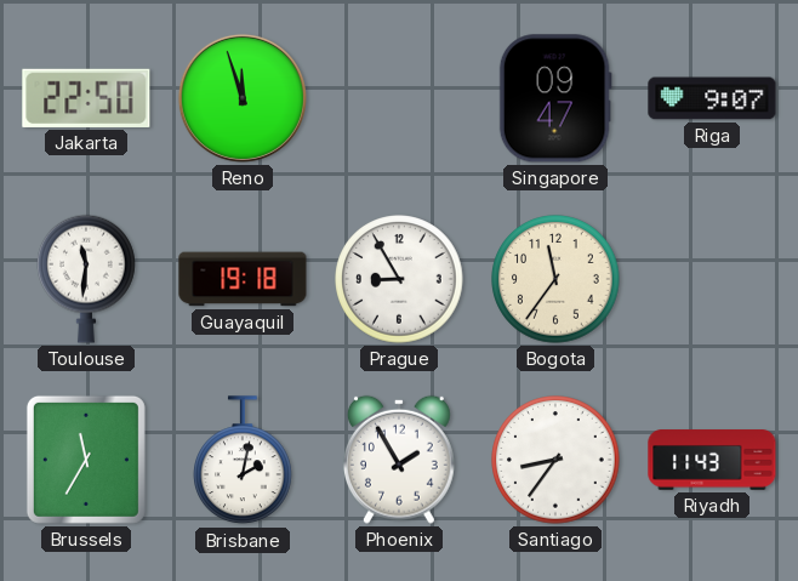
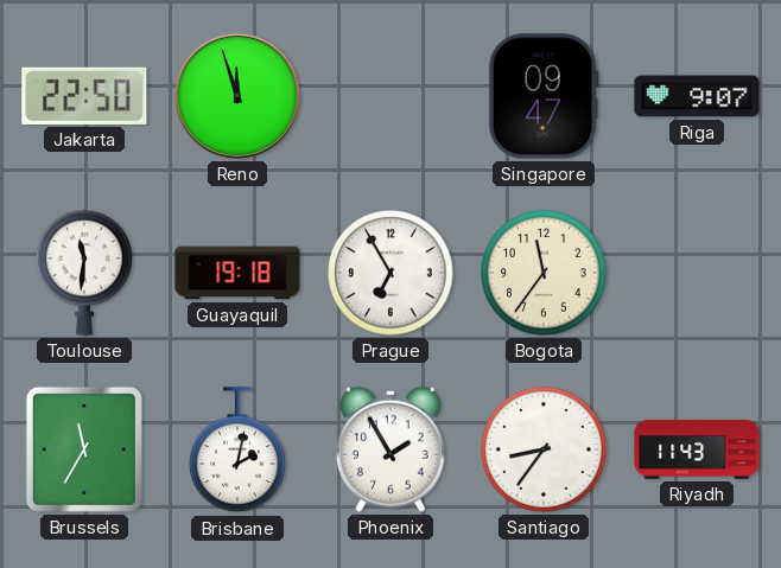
Prague: 8:55 -> 6:55
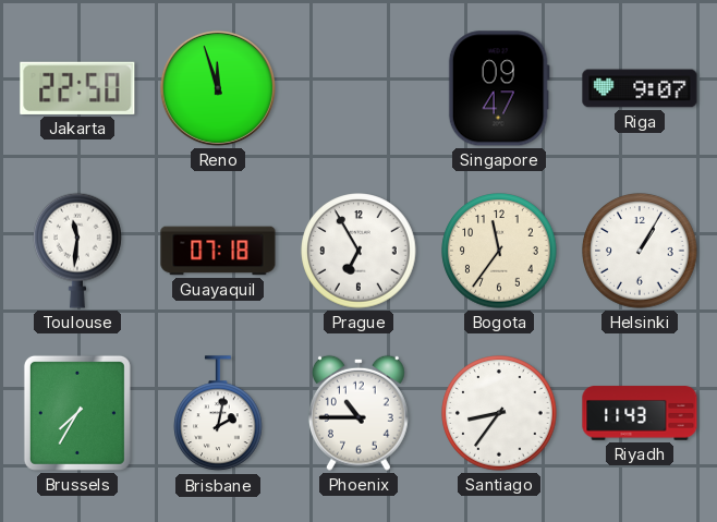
Guayaquil: 19:18 -> 07:18
Helsinki: none -> 1:05
Brussels: 11:35 -> 7:35
Phoenix: 1:55 -> 10:45
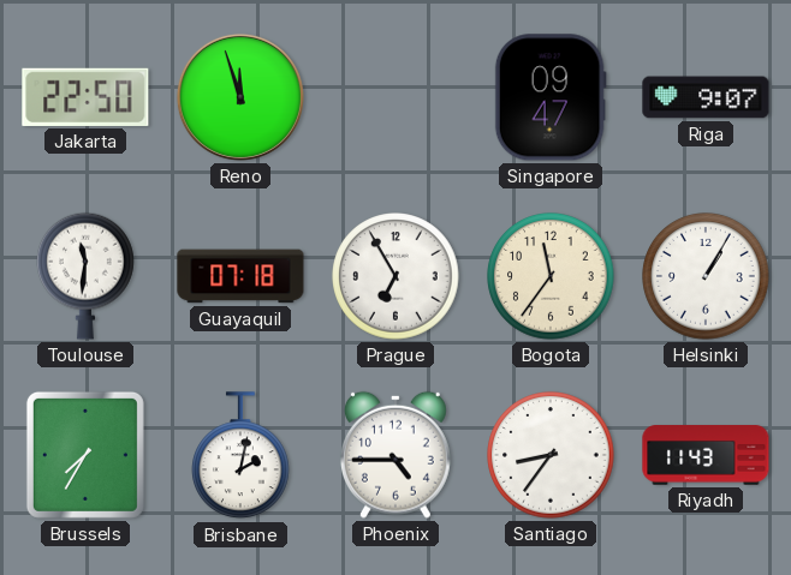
Phoenix: 10:45 -> 4:45
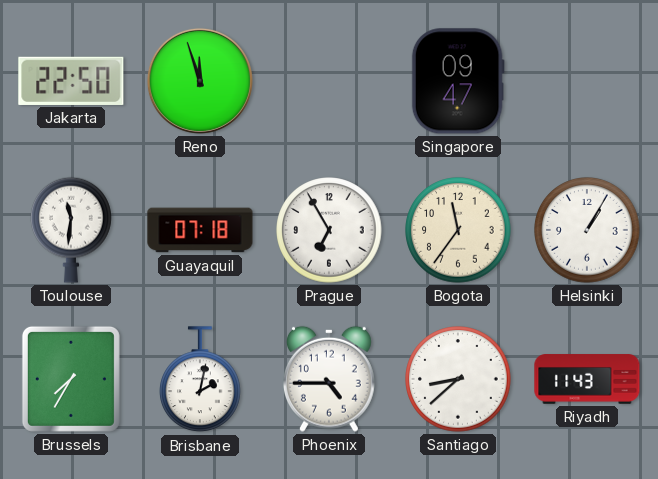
Riga: 9:07 -> none
Santiago: 8:36 -> 8:38
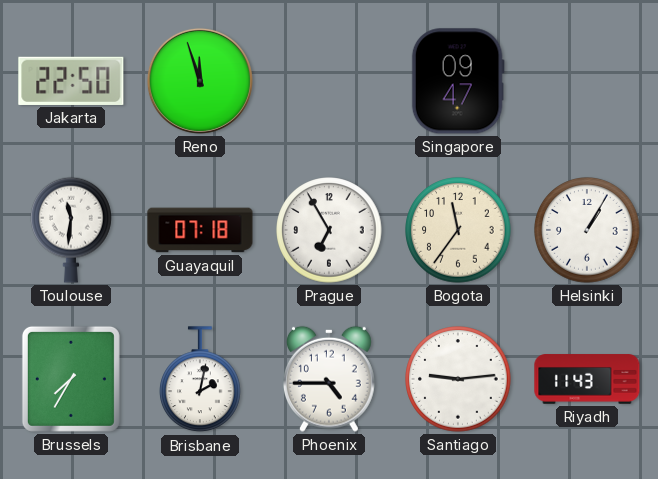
Santiago: 8:38 -> 9:14
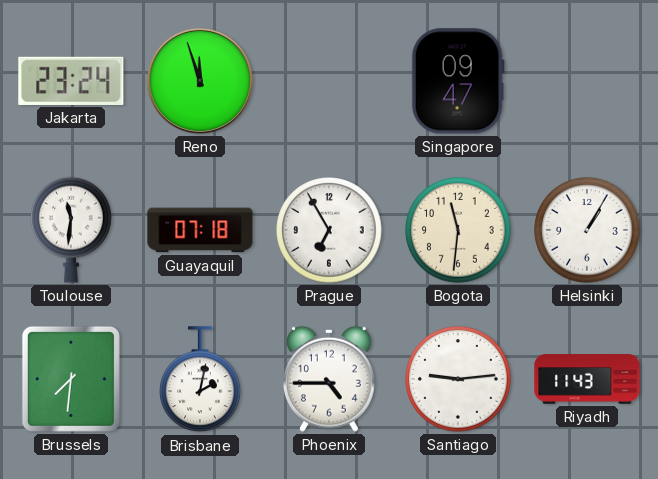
Jakarta: 22:50 -> 23:24
Bogota: 11:36 -> 11:31
Brussels: 7:35 -> 7:31
